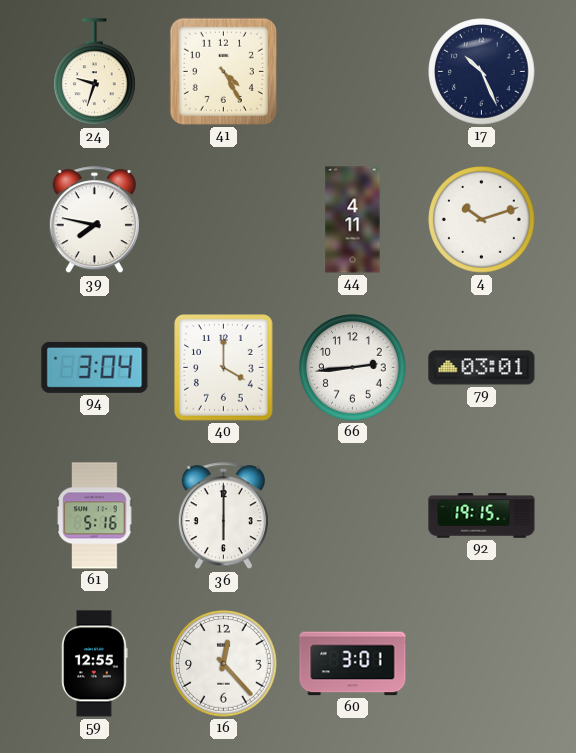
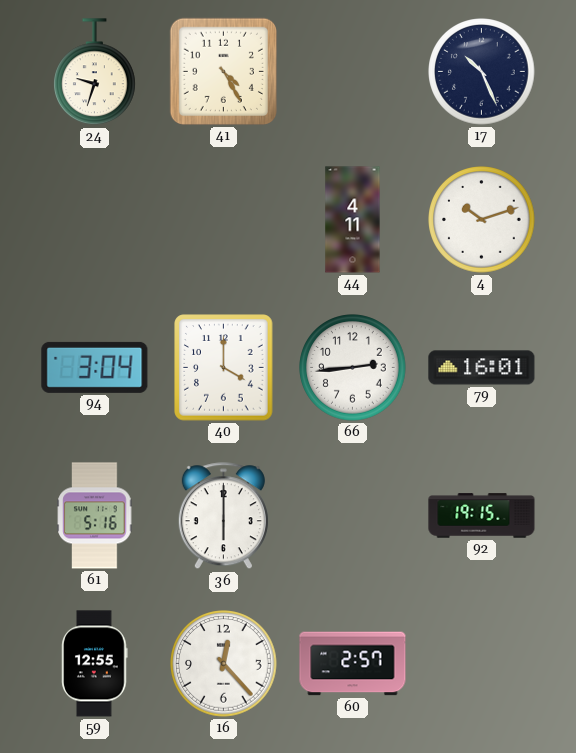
39: 7:47 -> none
79: 03:01 -> 16:01
60: 3:01 -> 2:57
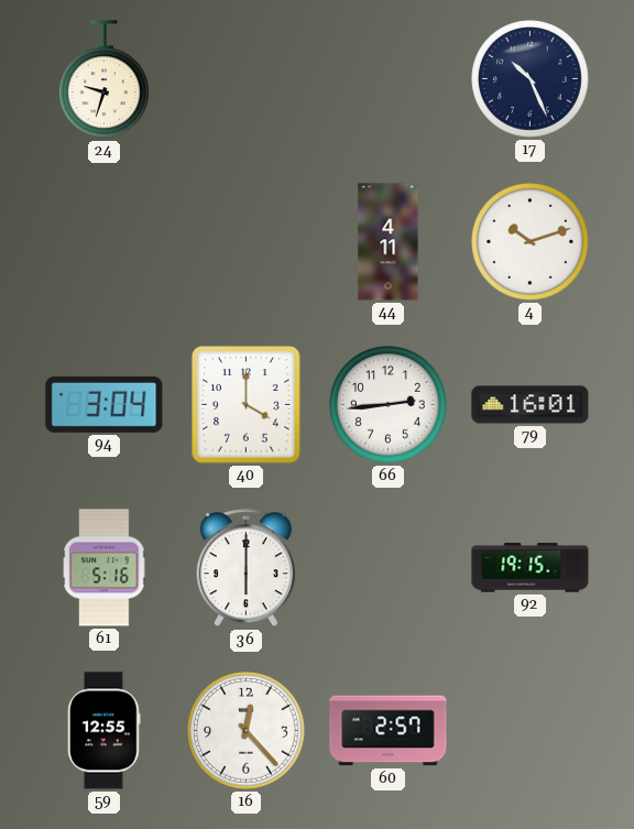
41: 4:25 -> none
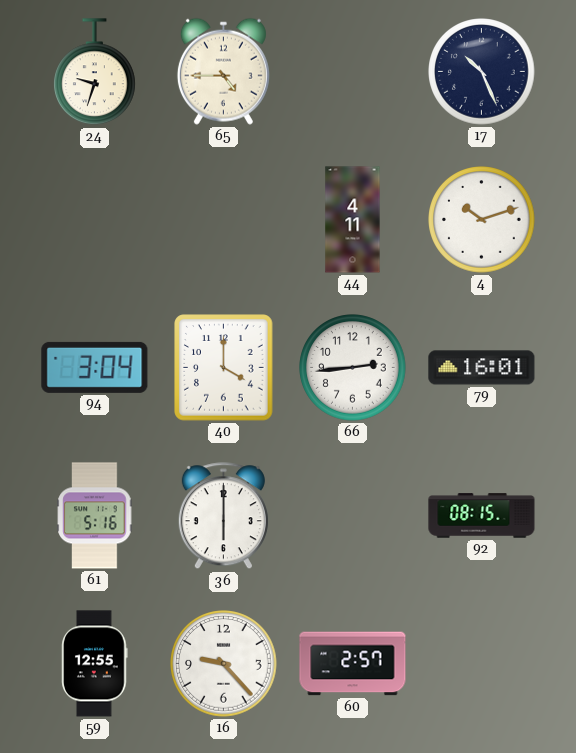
65: none -> 4:45
92: 19:15 -> 08:15
16: 12:23 -> 9:23
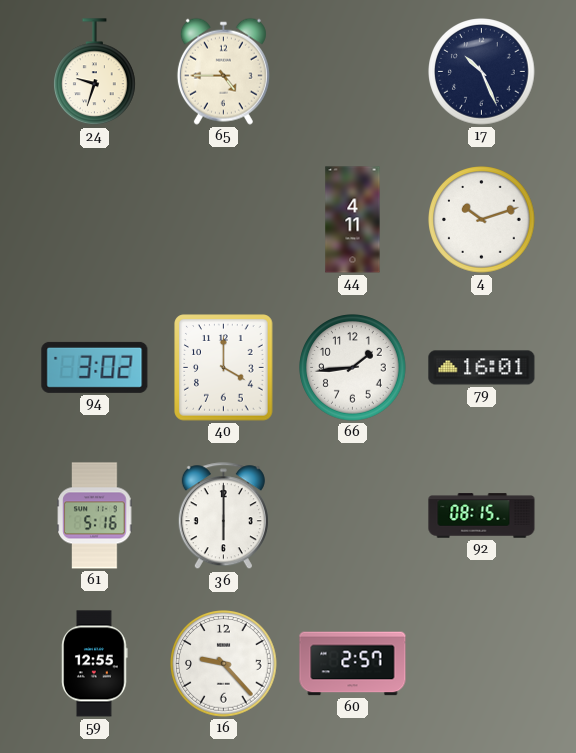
94: 3:04 -> 3:02
66: 2:44 -> 1:44
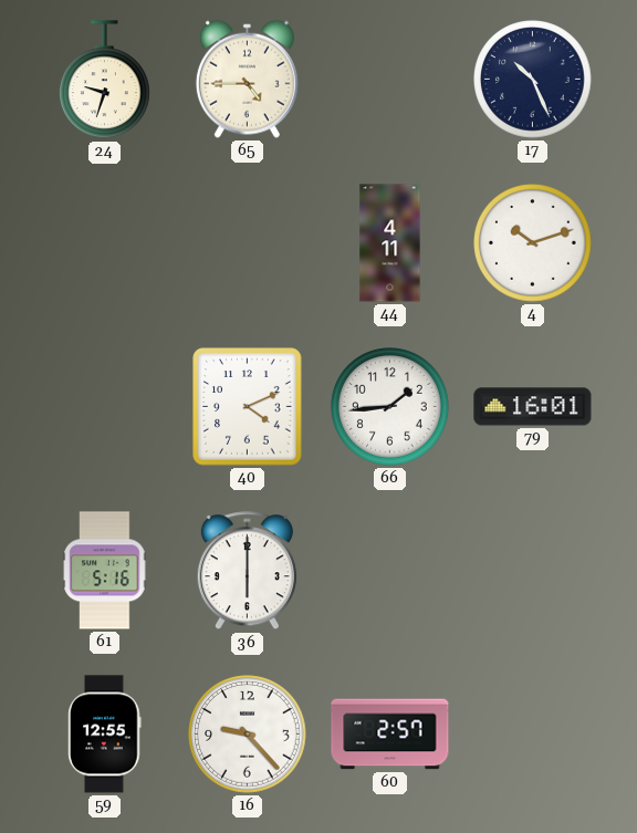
94: 3:02 -> none
40: 4:00 -> 4:11
92: 08:15 -> none
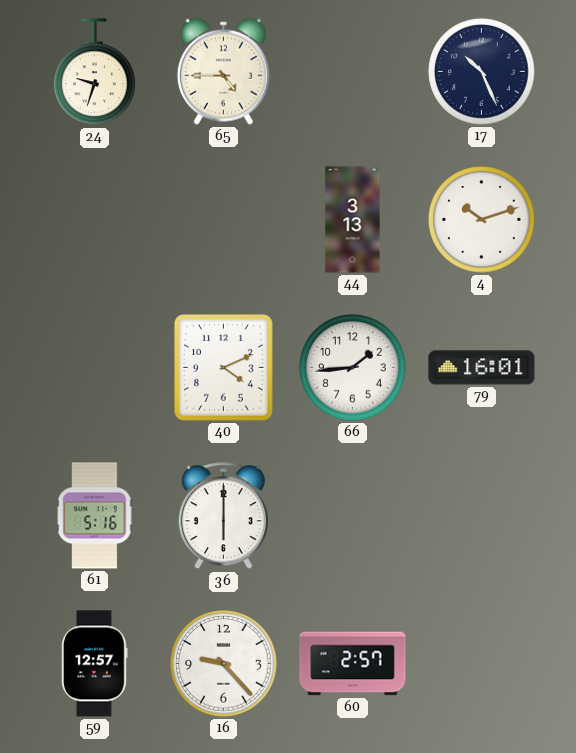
44: 4:11 -> 3:13
59: 12:55 -> 12:57
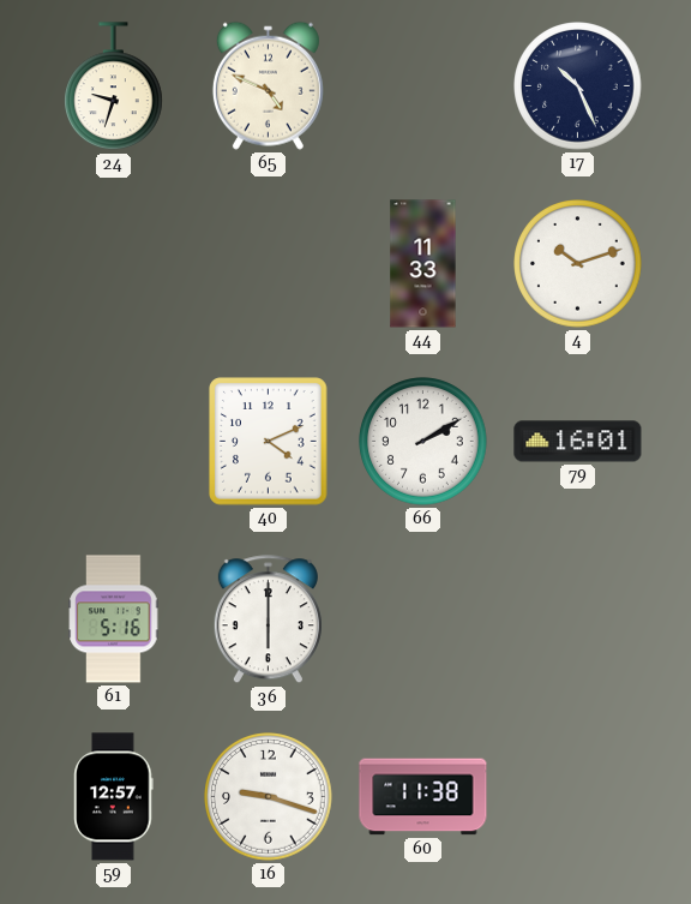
65: 4:45 -> 4:49
44: 3:13 -> 11:33
66: 1:44 -> 2:10
16: 9:23 -> 9:18
60: 2:57 -> 11:38
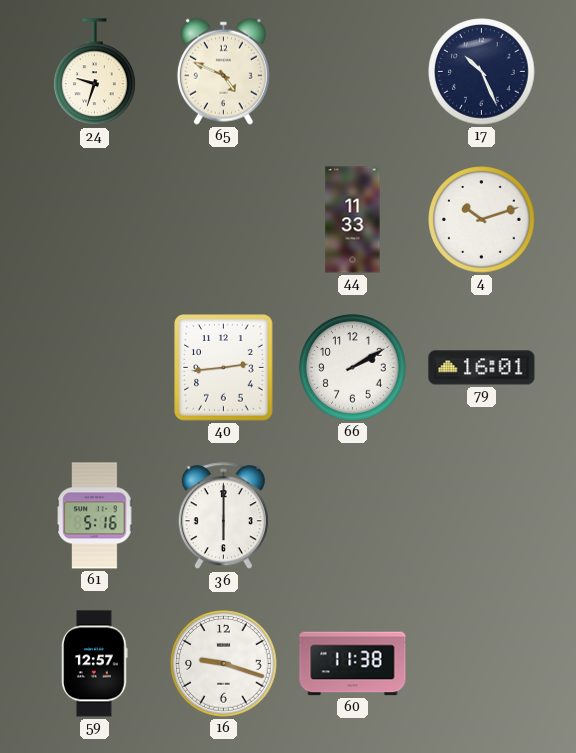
40: 4:11 -> 2:44
